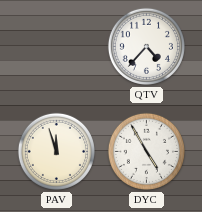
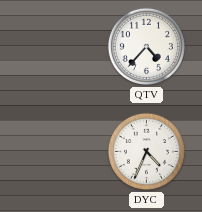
PAV: 11:57 -> none
DYC: 4:55 -> 4:34
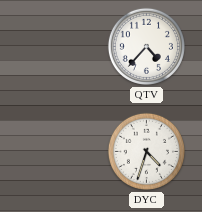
DYC: 4:34 -> 4:33
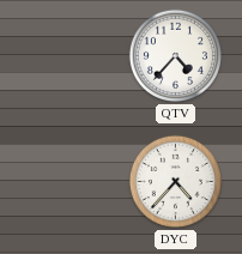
DYC: 4:33 -> 4:37
